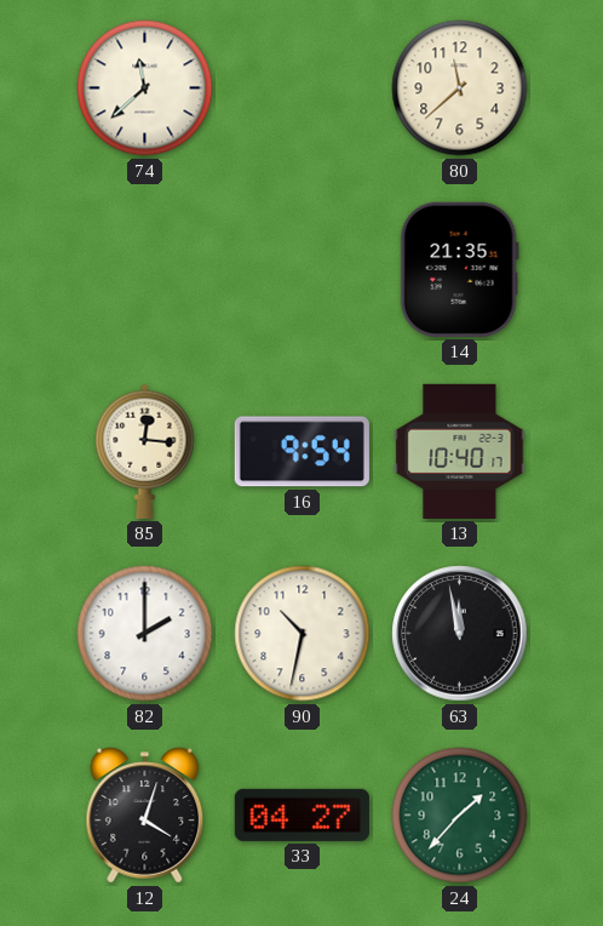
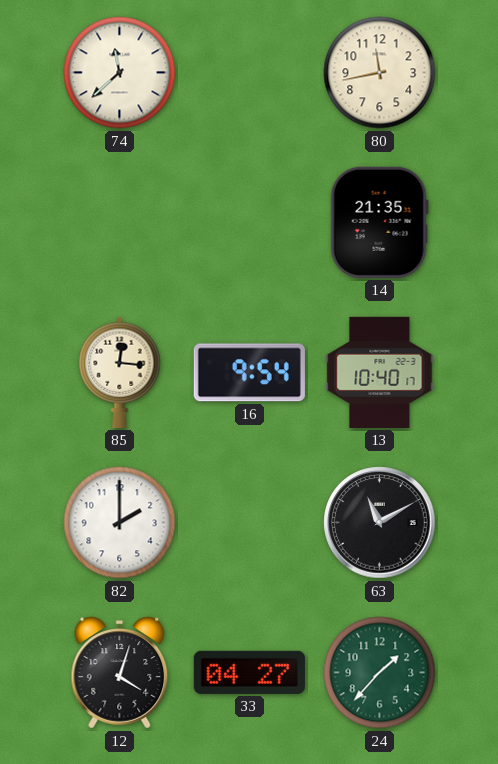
80: 11:38 -> 11:43
90: 10:32 -> none
63: 11:58 -> 11:10
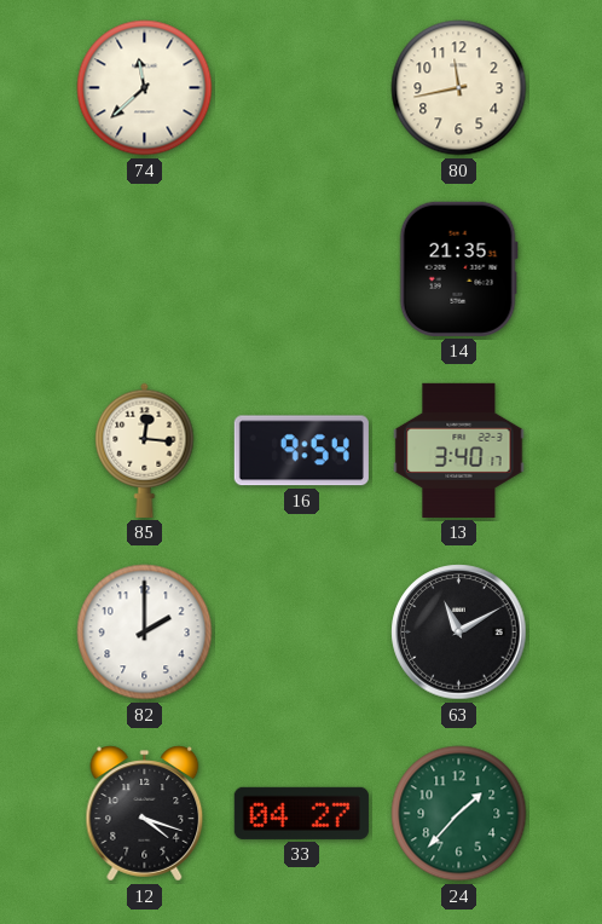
13: 10:40 -> 3:40
12: 4:03 -> 4:18
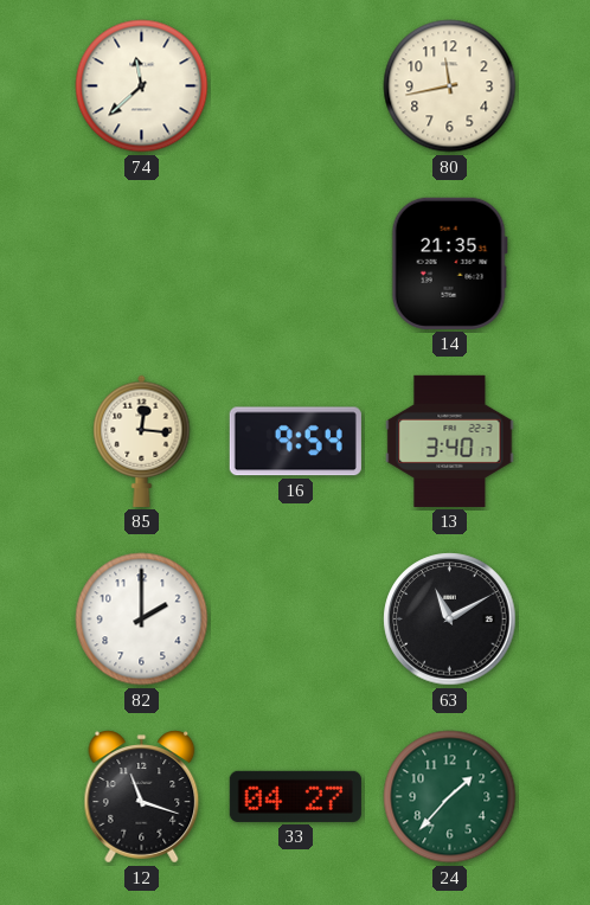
12: 4:18 -> 11:18
